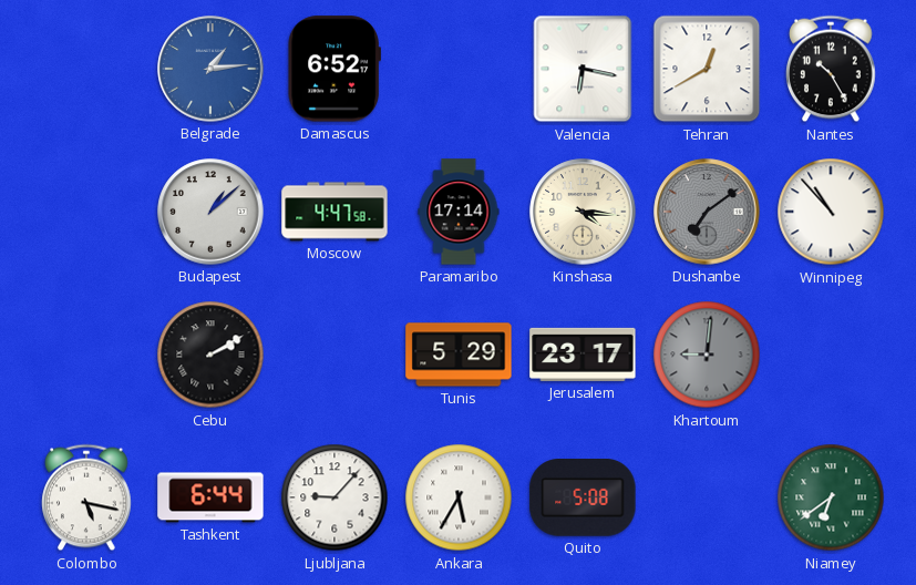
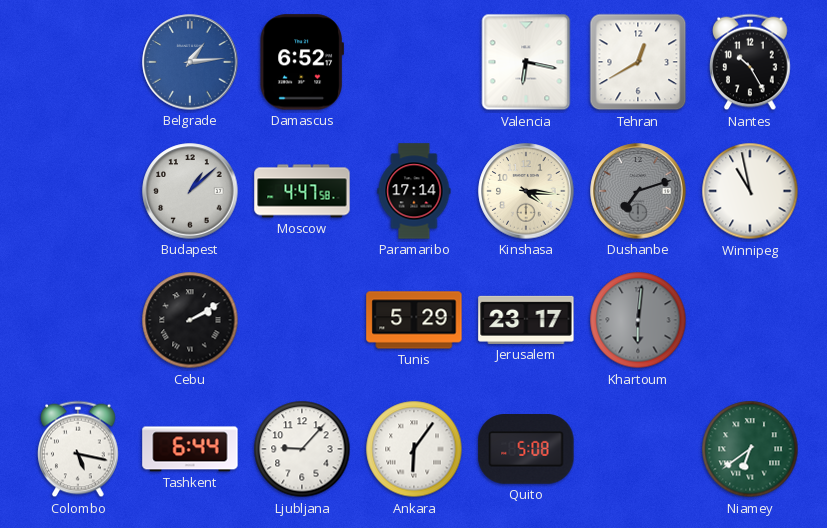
Dushanbe: 7:09 -> 7:12
Winnipeg: 10:53 -> 10:58
Khartoum: 9:01 -> 6:01
Ankara: 5:35 -> 6:06
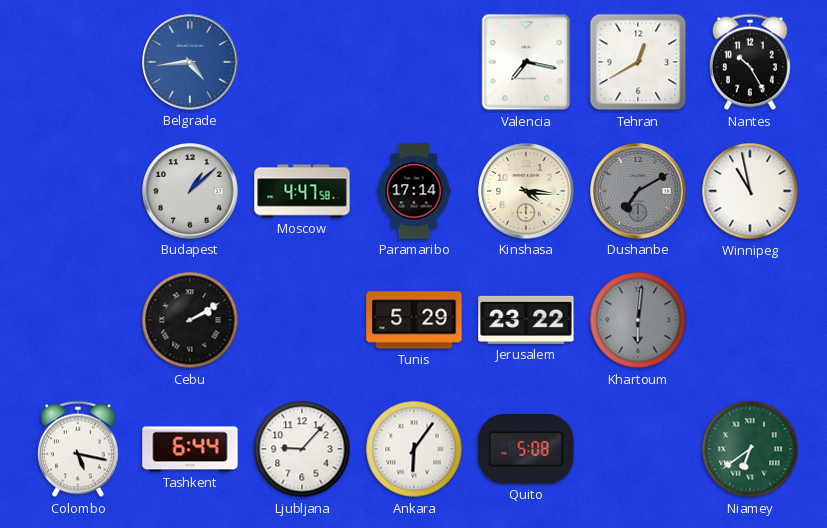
Belgrade: 1:14 -> 4:44
Damascus: 6:52 -> none
Valencia: 6:17 -> 7:17
Dushanbe: 7:12 -> 7:10
Jerusalem: 23:17 -> 23:22
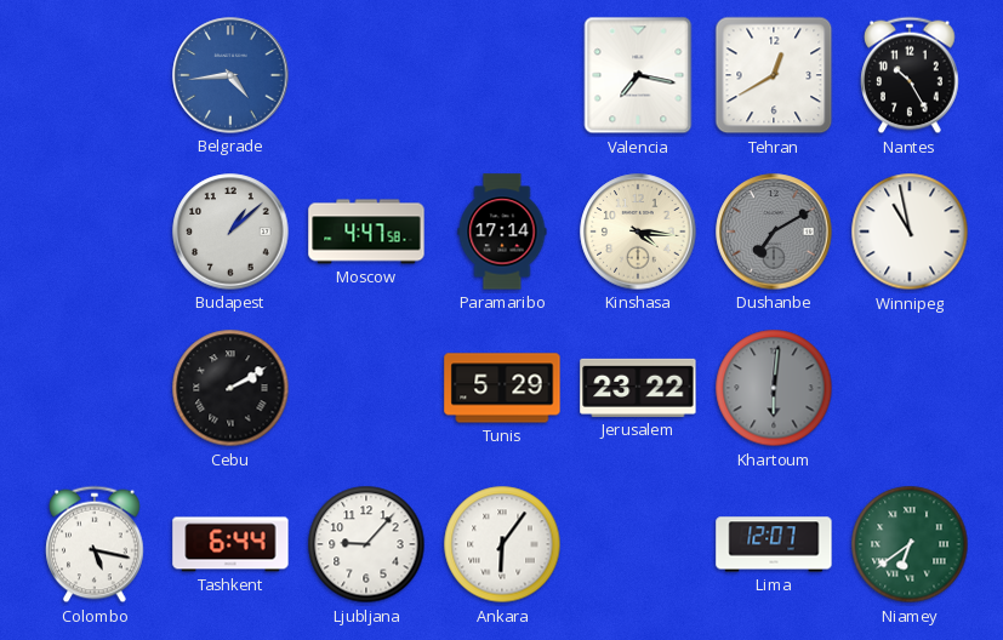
Quito: 5:08 -> none
Lima: none -> 12:07
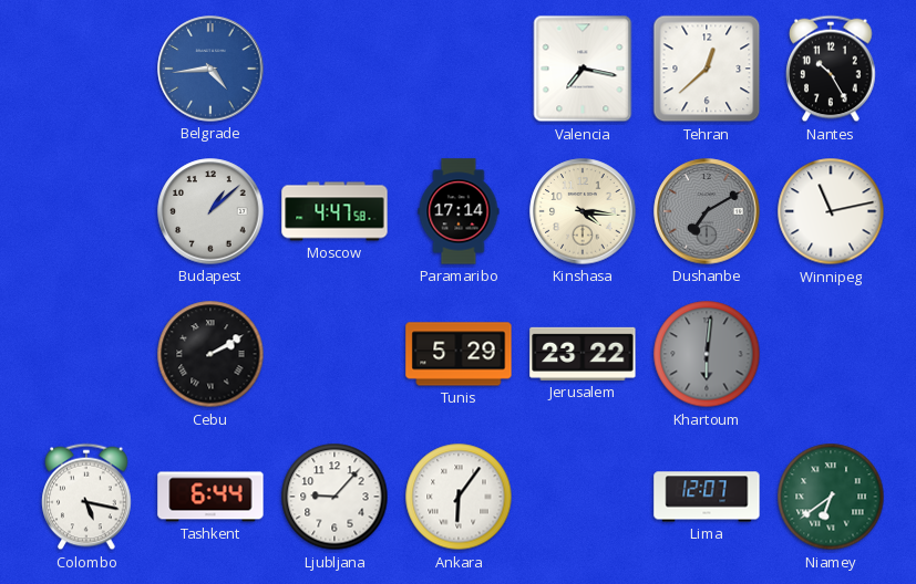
Tehran: 12:40 -> 12:38
Winnipeg: 10:58 -> 11:13
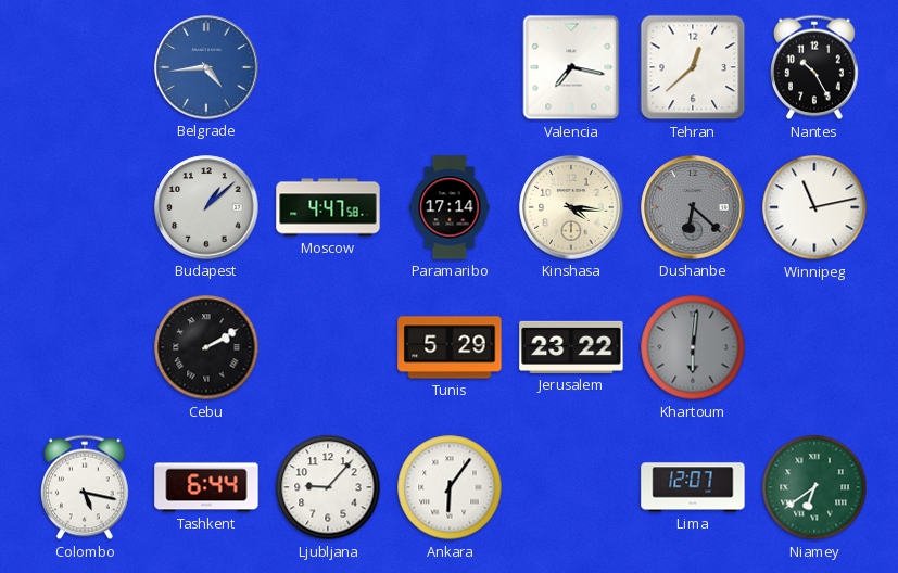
Dushanbe: 7:10 -> 6:22
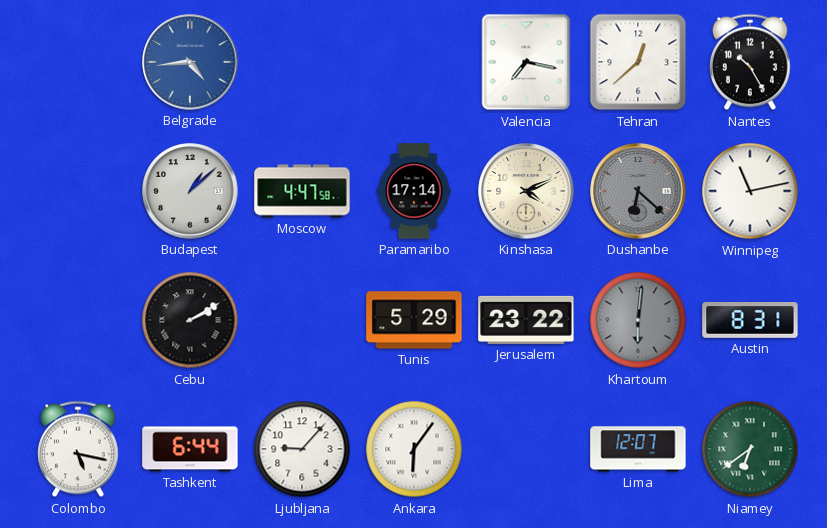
Kinshasa: 4:16 -> 4:11
Austin: none -> 8:31
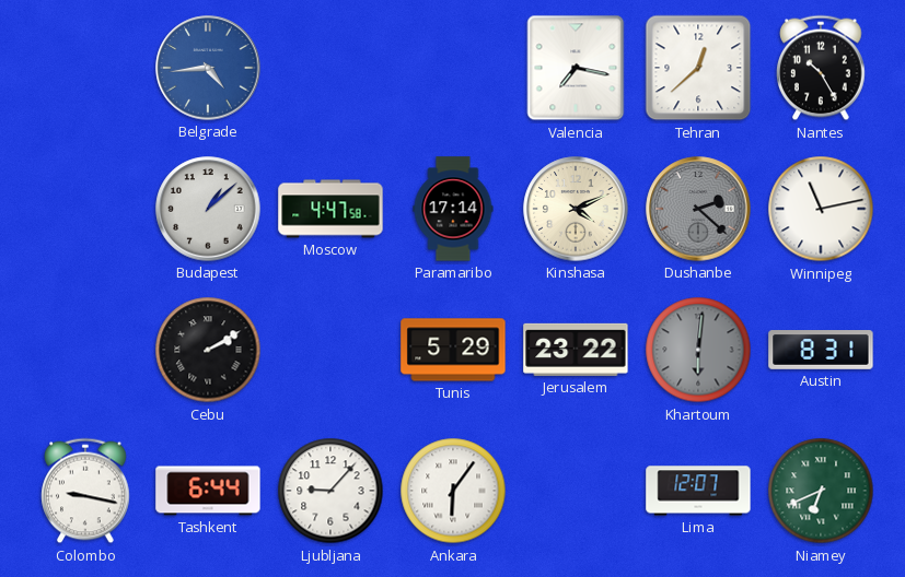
Dushanbe: 6:22 -> 2:22
Colombo: 5:17 -> 9:17
Niamey: 6:39 -> 6:41
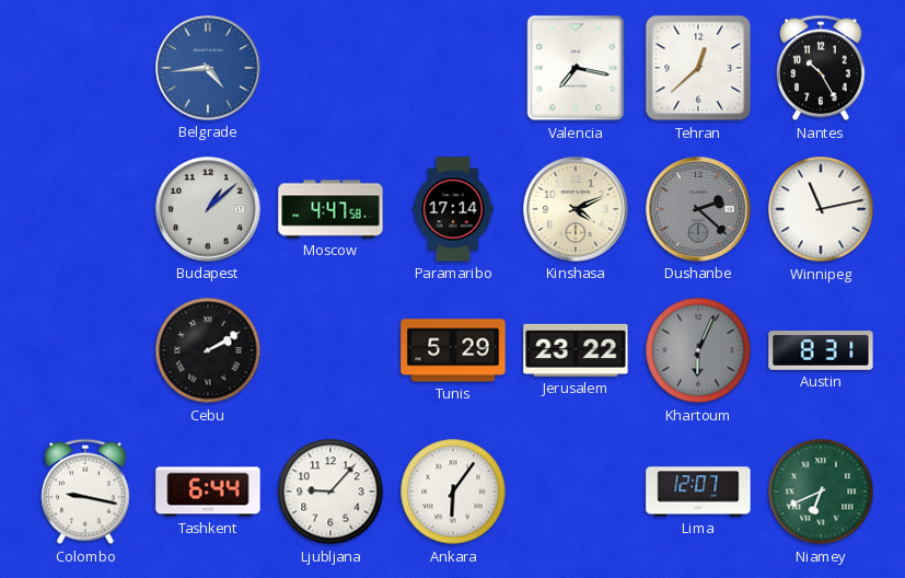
Khartoum: 6:01 -> 6:04
